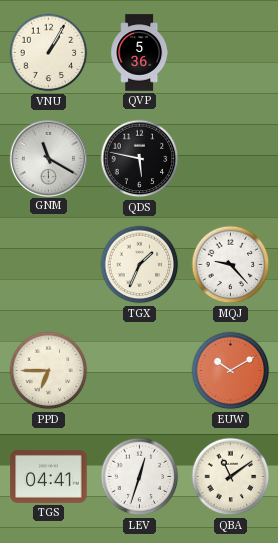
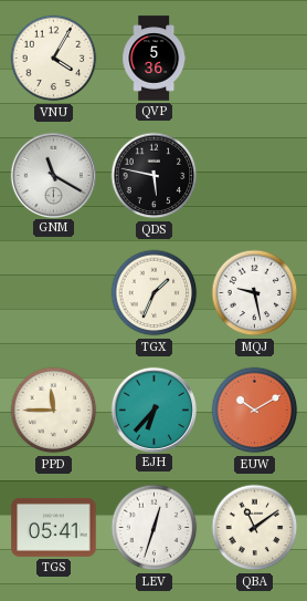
VNU: 1:05 -> 4:05
MQJ: 9:23 -> 9:28
PPD: 6:45 -> 11:45
EJH: none -> 6:37
TGS: 04:41 -> 05:41
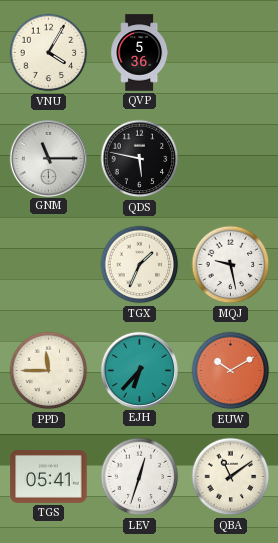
GNM: 11:20 -> 11:15
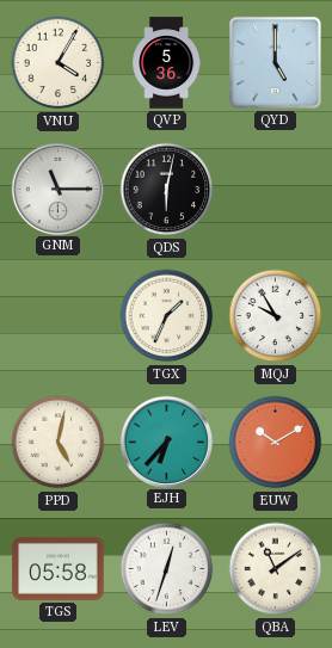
QYD: none -> 5:00
QDS: 5:47 -> 6:02
MQJ: 9:28 -> 9:55
PPD: 11:45 -> 5:02
TGS: 05:41 -> 05:58
